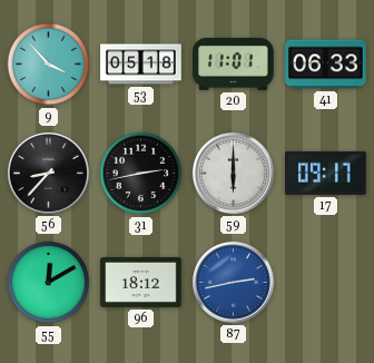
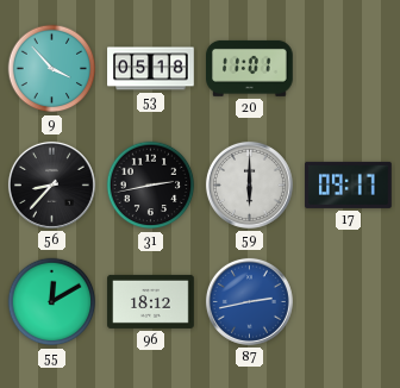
41: 06:33 -> none
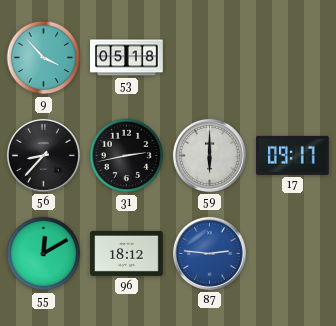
20: 11:01 -> none
87: 2:43 -> 2:46
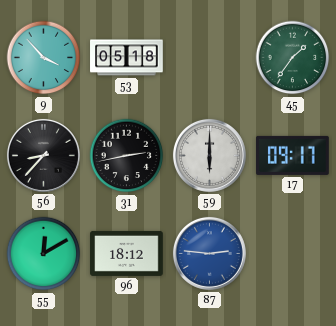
45: none -> 1:36
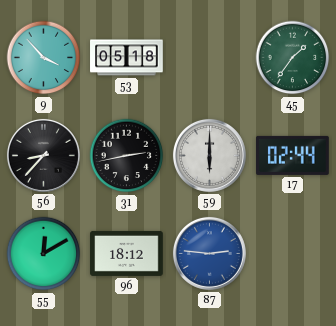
17: 09:17 -> 02:44
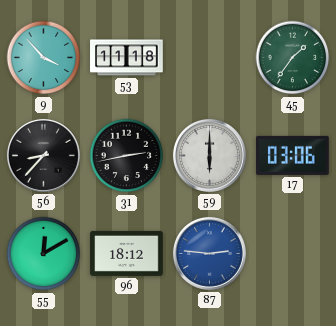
53: 05:18 -> 11:18
17: 02:44 -> 03:06
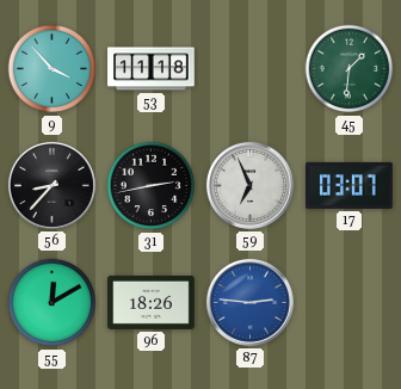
45: 1:36 -> 1:31
59: 6:00 -> 6:56
17: 03:06 -> 03:07
96: 18:12 -> 18:26
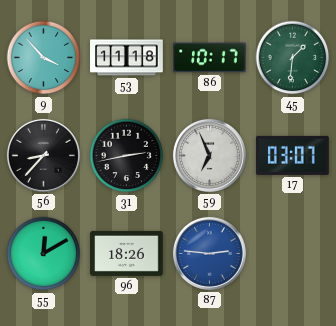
86: none -> 10:17
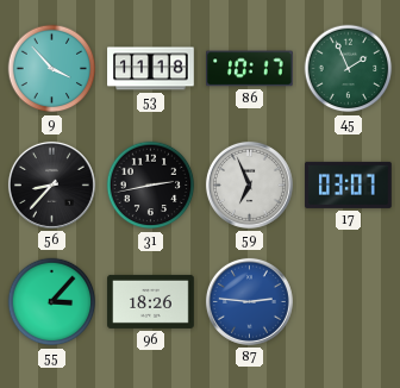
45: 1:31 -> 1:56
55: 12:10 -> 3:07
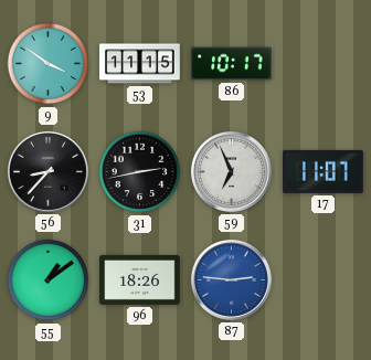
9: 3:53 -> 3:51
53: 11:18 -> 11:15
45: 1:56 -> none
17: 03:07 -> 11:07
55: 3:07 -> 1:09
